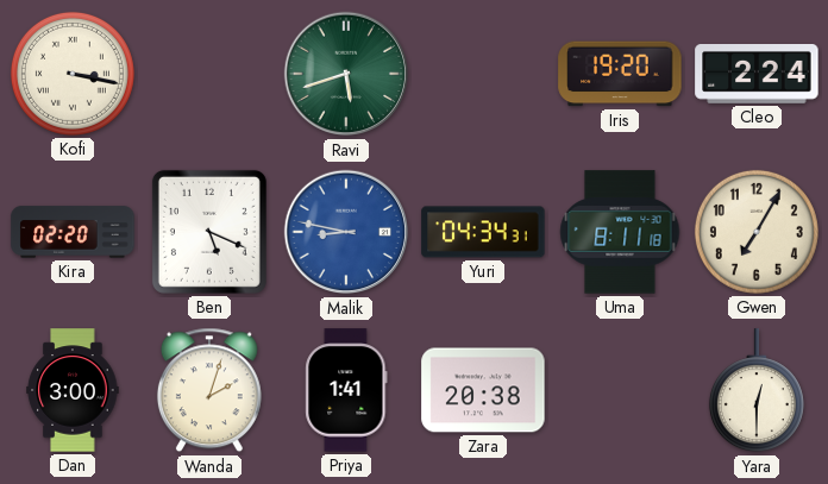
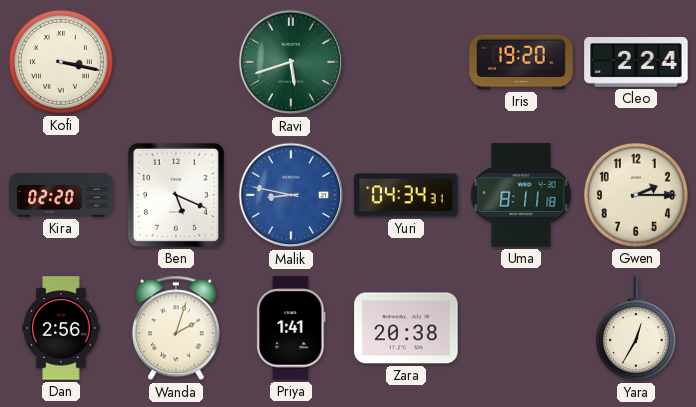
Gwen: 7:05 -> 2:15
Dan: 3:00 -> 2:56
Yara: 12:30 -> 12:35
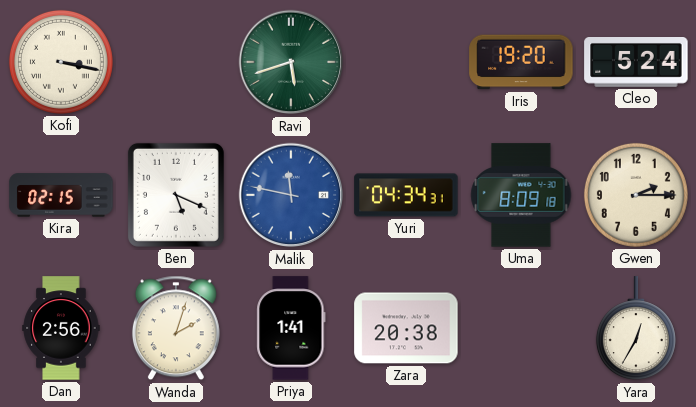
Cleo: 2:24 -> 5:24
Kira: 02:20 -> 02:15
Malik: 8:47 -> 11:47
Uma: 8:11 -> 8:09
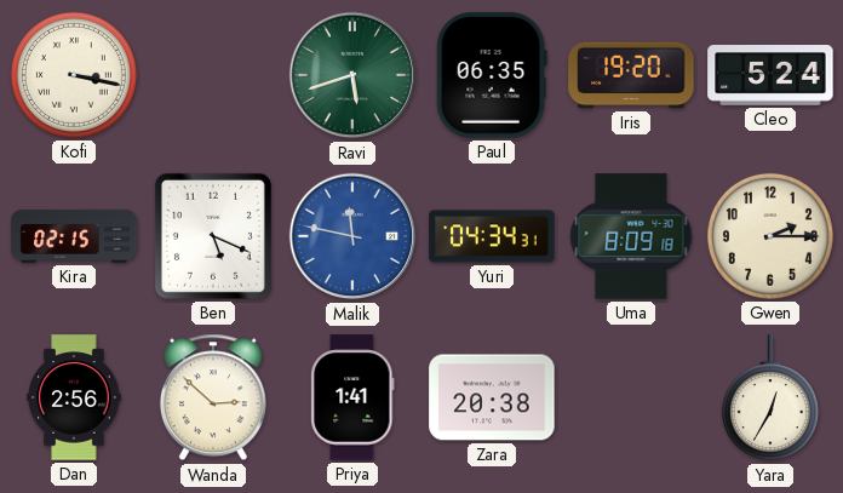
Paul: none -> 06:35
Wanda: 2:03 -> 2:52
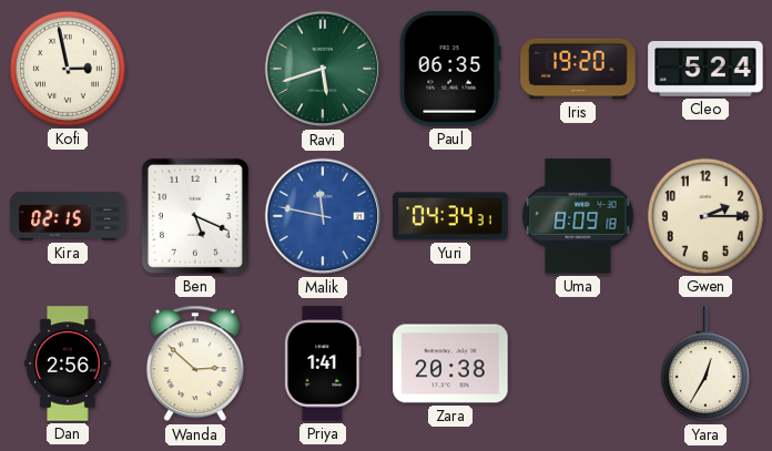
Kofi: 3:17 -> 2:58
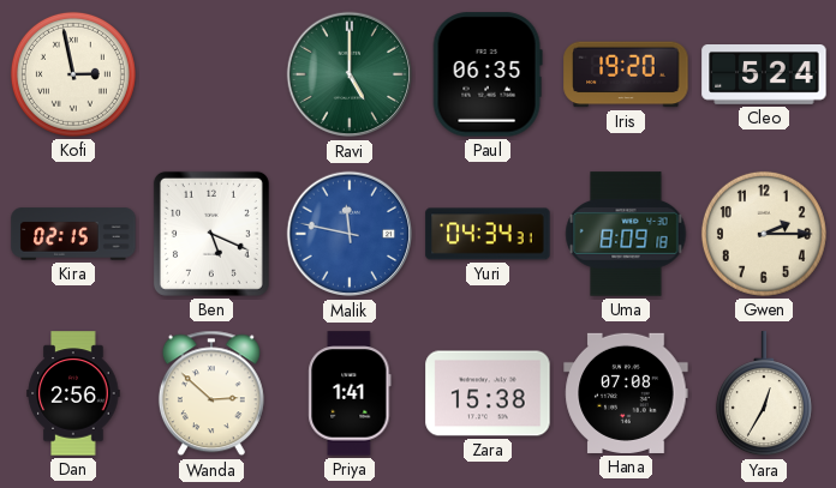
Ravi: 5:42 -> 5:00
Zara: 20:38 -> 15:38
Hana: none -> 07:08
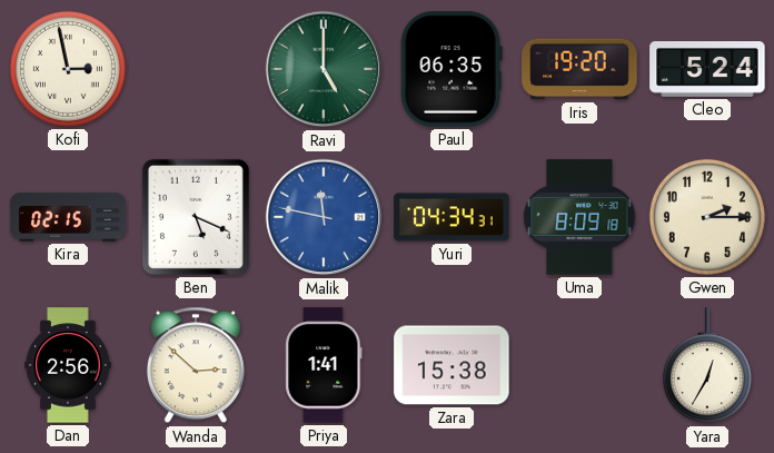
Hana: 07:08 -> none
